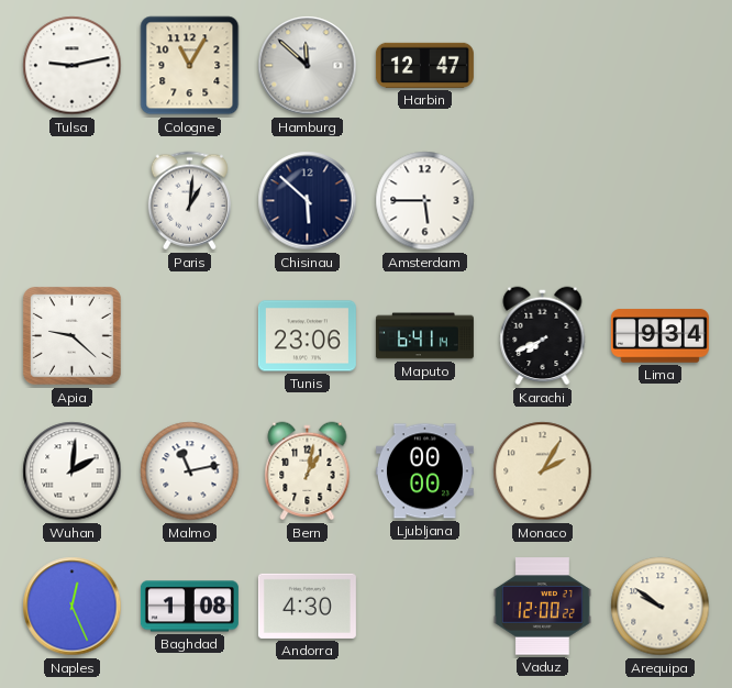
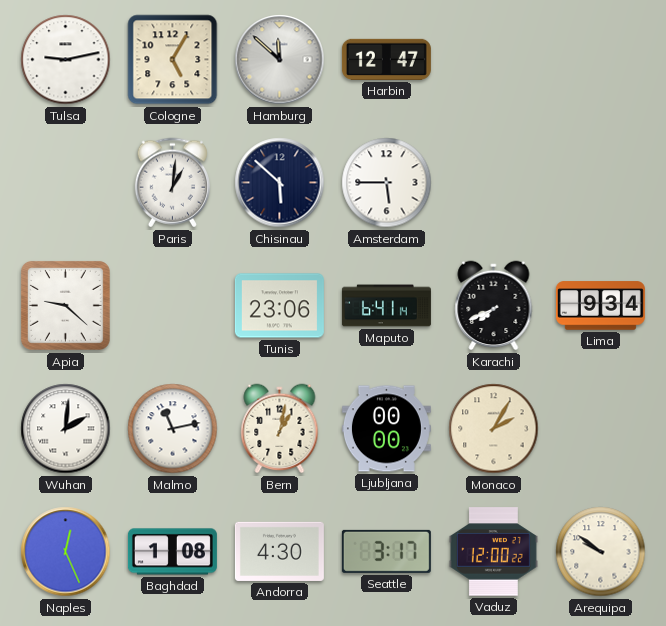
Cologne: 11:05 -> 5:05
Seattle: none -> 3:17
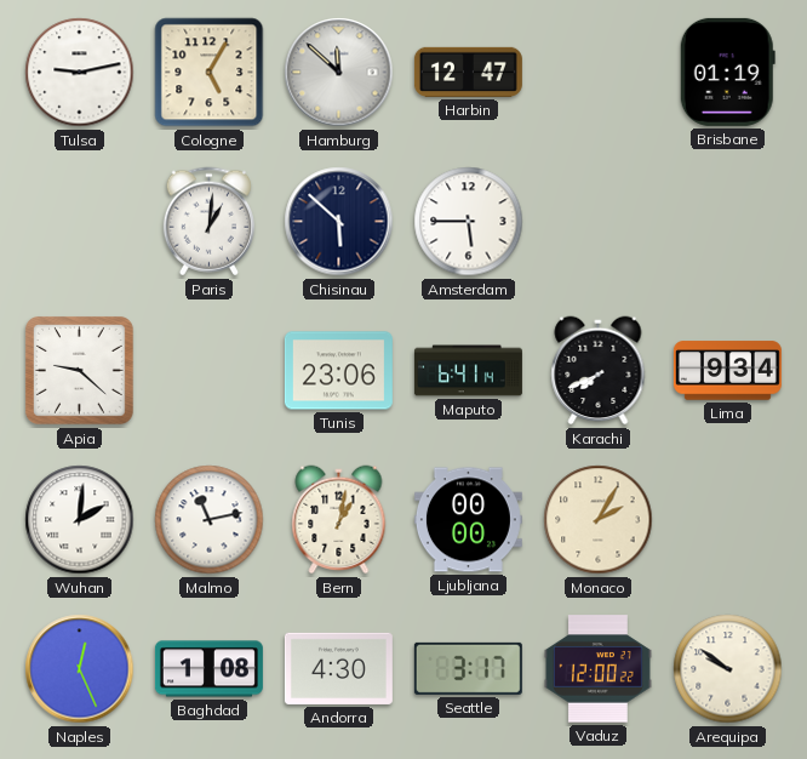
Brisbane: none -> 01:19
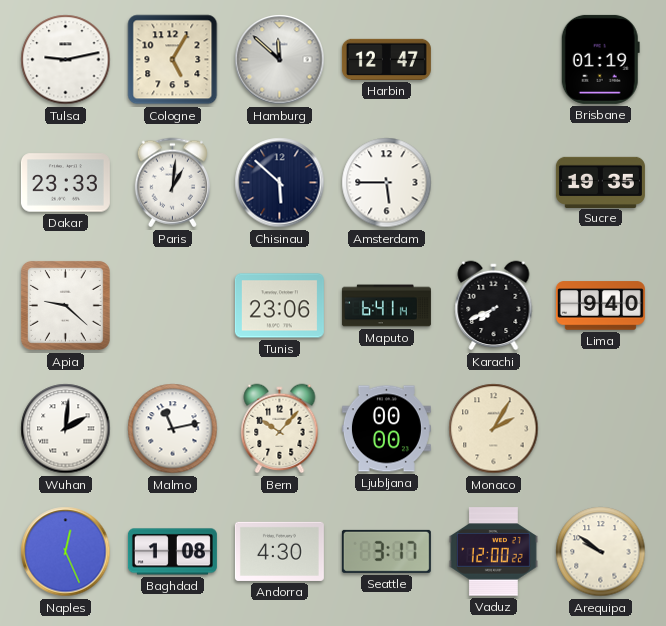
Dakar: none -> 23:33
Sucre: none -> 19:35
Lima: 9:34 -> 9:40
Bern: 1:02 -> 10:07
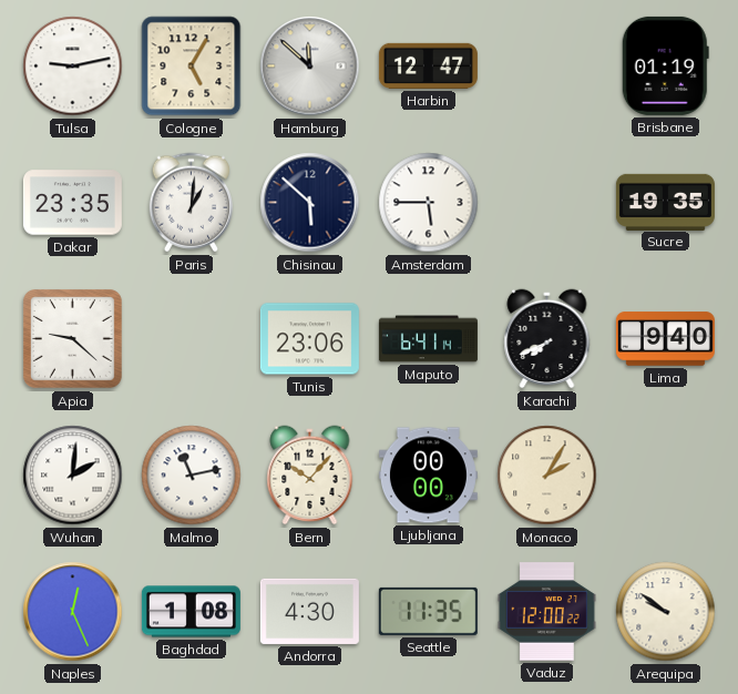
Dakar: 23:33 -> 23:35
Seattle: 3:17 -> 11:35
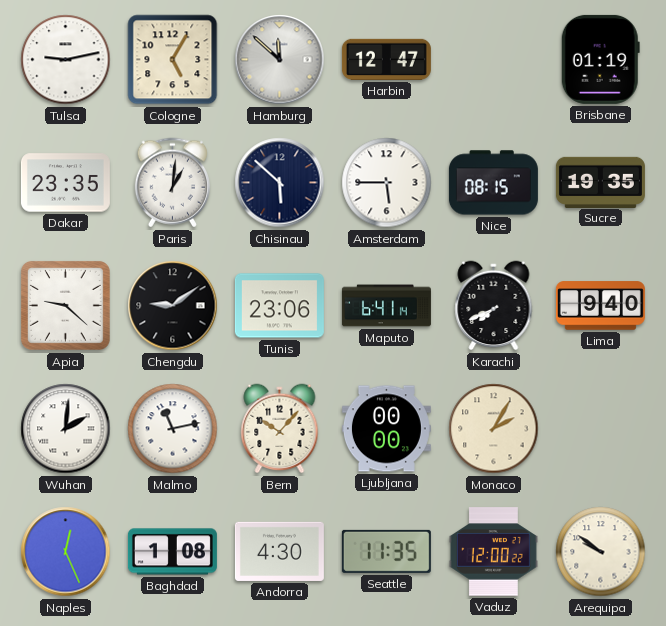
Nice: none -> 08:15
Chengdu: none -> 9:09
